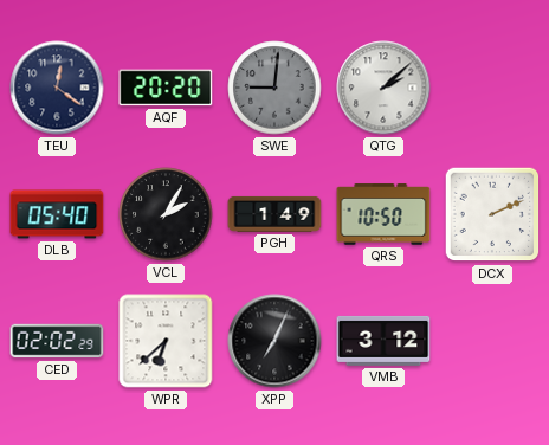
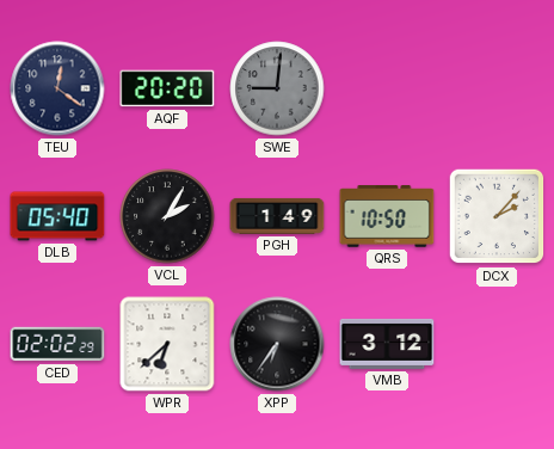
QTG: 2:08 -> none
DCX: 2:11 -> 2:07
XPP: 7:04 -> 6:36
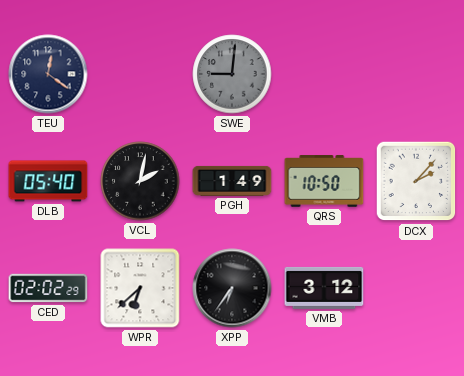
AQF: 20:20 -> none
VCL: 2:05 -> 2:02
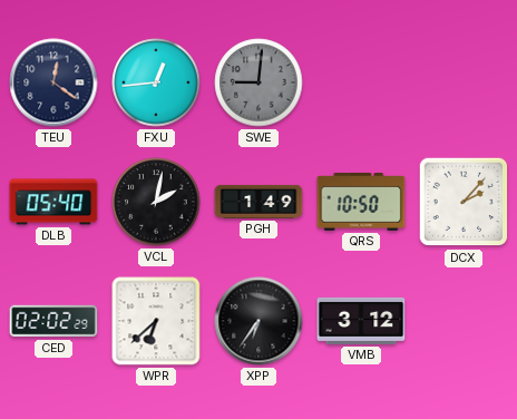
FXU: none -> 12:44
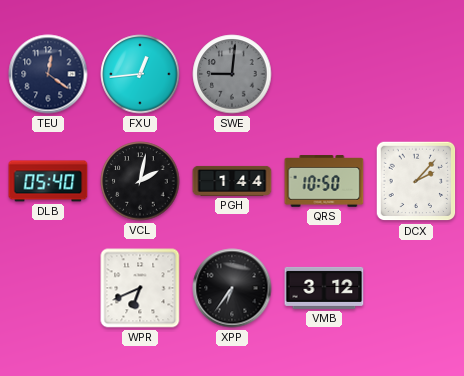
PGH: 1:49 -> 1:44
CED: 02:02 -> none
WPR: 6:38 -> 6:41
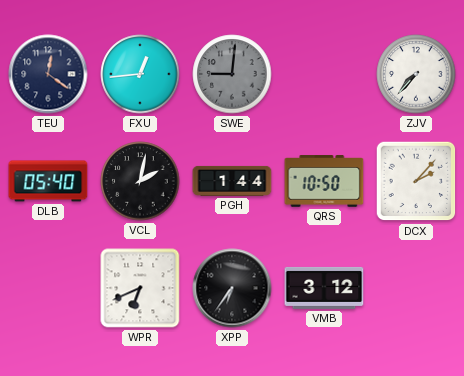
ZJV: none -> 7:37
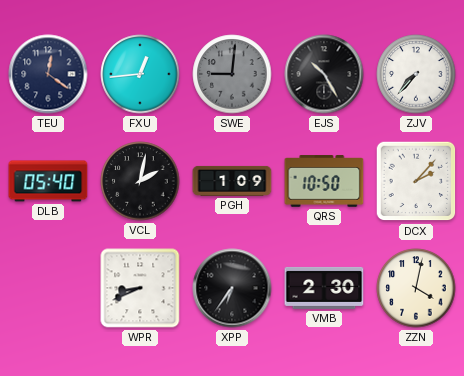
EJS: none -> 10:25
PGH: 1:44 -> 1:09
WPR: 6:41 -> 8:41
VMB: 3:12 -> 2:30
ZZN: none -> 4:02
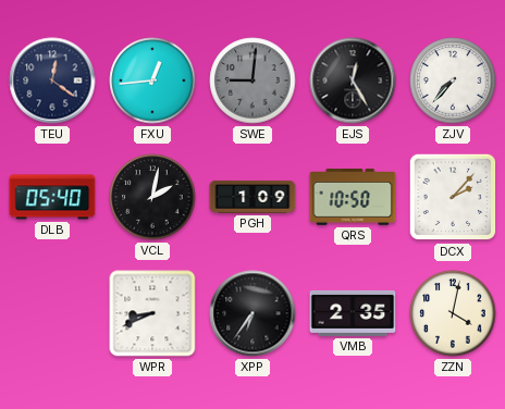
EJS: 10:25 -> 12:25
VMB: 2:30 -> 2:35
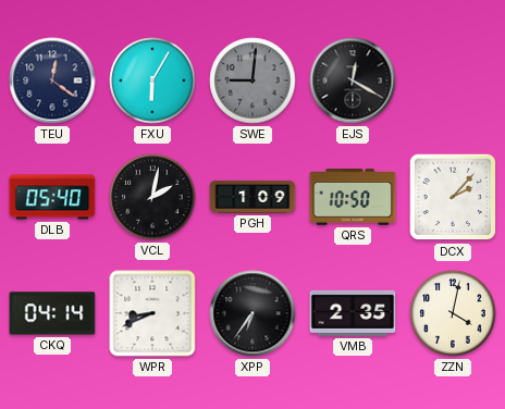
FXU: 12:44 -> 6:05
EJS: 12:25 -> 12:20
ZJV: 7:37 -> none
CKQ: none -> 04:14
